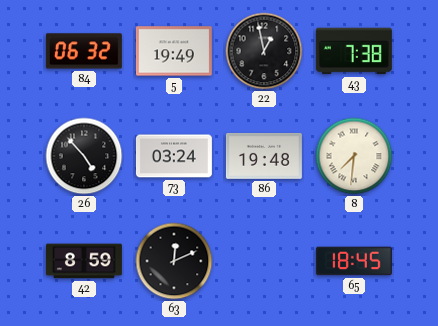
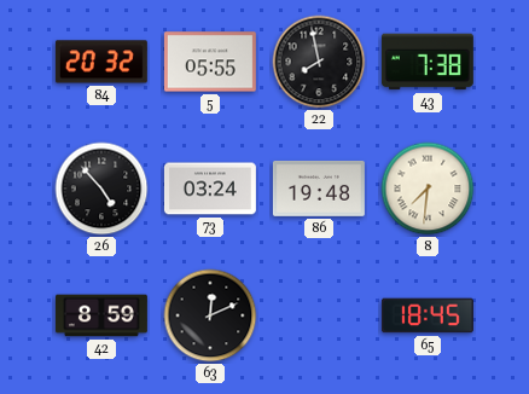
84: 06:32 -> 20:32
5: 19:49 -> 05:55
22: 12:58 -> 7:58
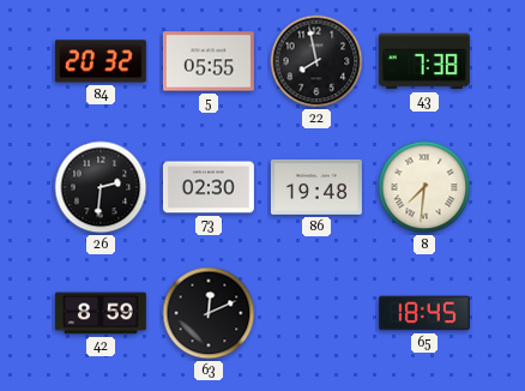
26: 4:53 -> 2:31
73: 03:24 -> 02:30
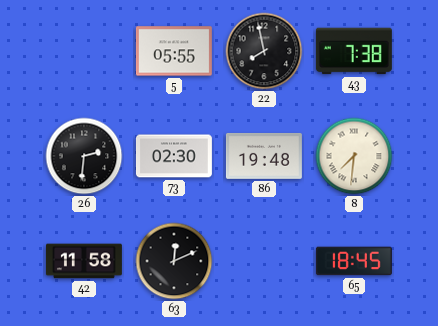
84: 20:32 -> none
42: 8:59 -> 11:58
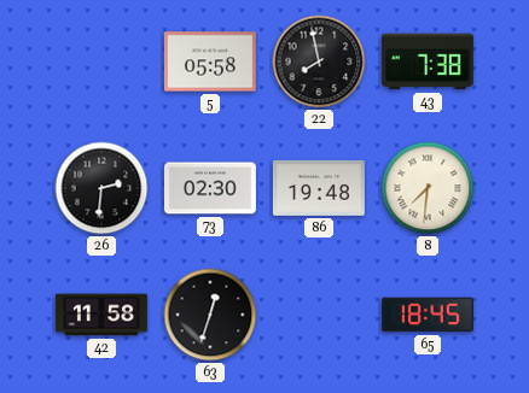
5: 05:55 -> 05:58
63: 12:11 -> 12:33
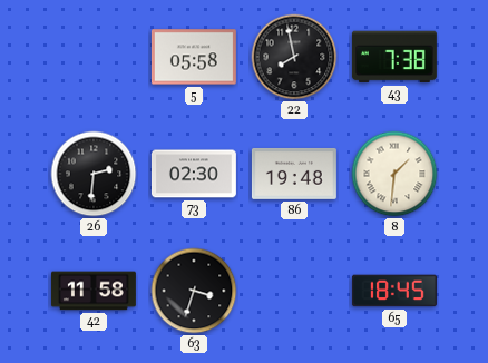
8: 7:31 -> 1:31
63: 12:33 -> 3:33
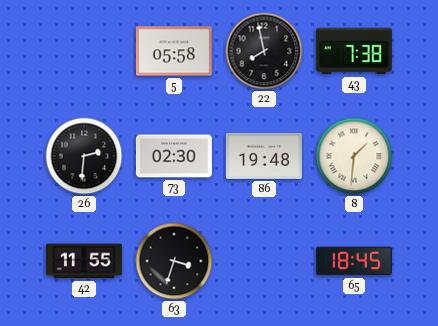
42: 11:58 -> 11:55
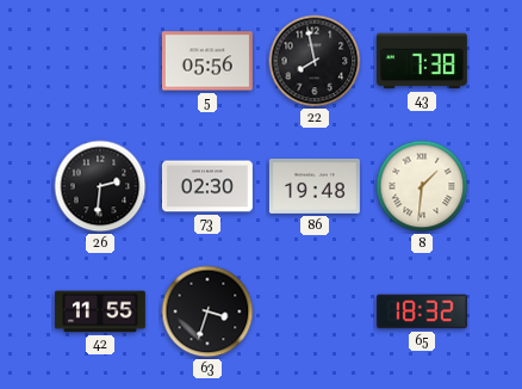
5: 05:58 -> 05:56
65: 18:45 -> 18:32
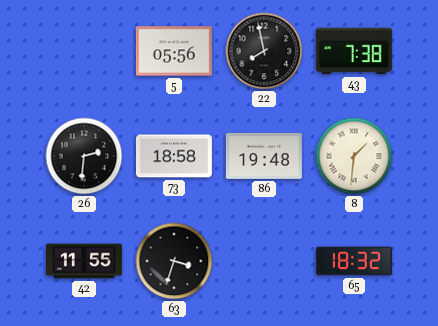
73: 02:30 -> 18:58
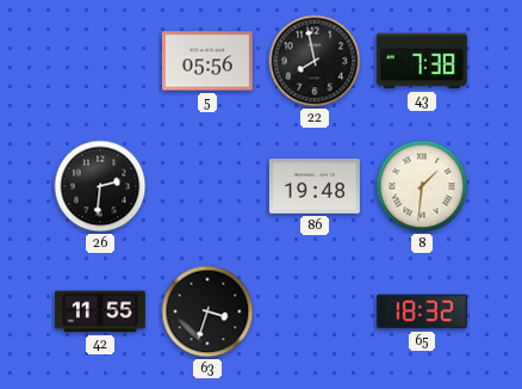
73: 18:58 -> none
